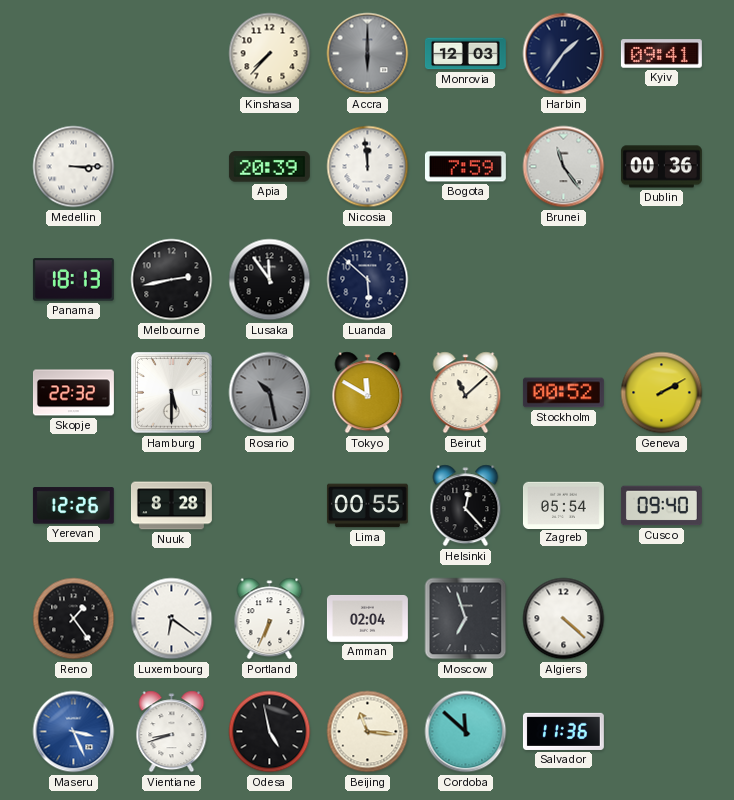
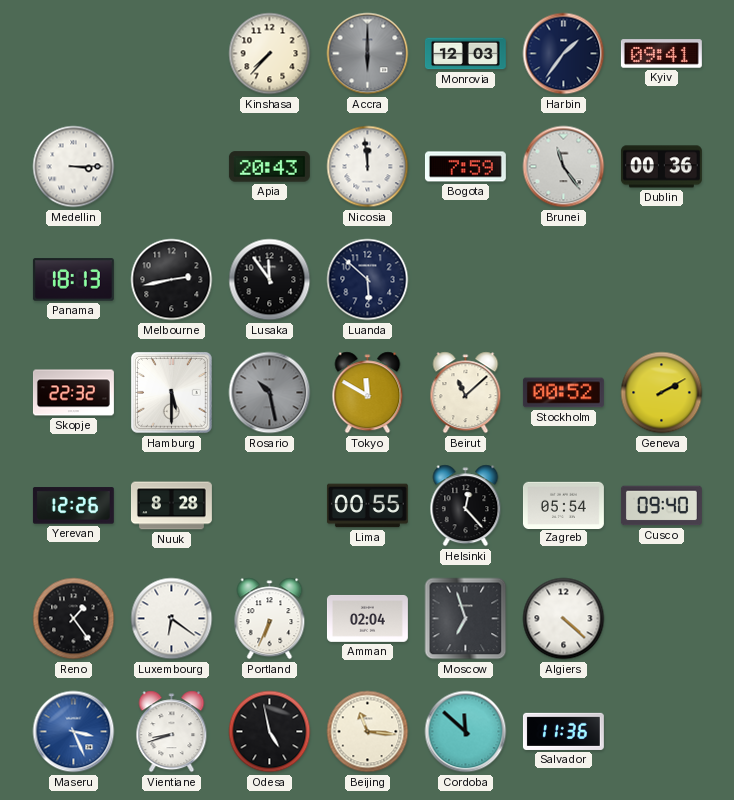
Apia: 20:39 -> 20:43
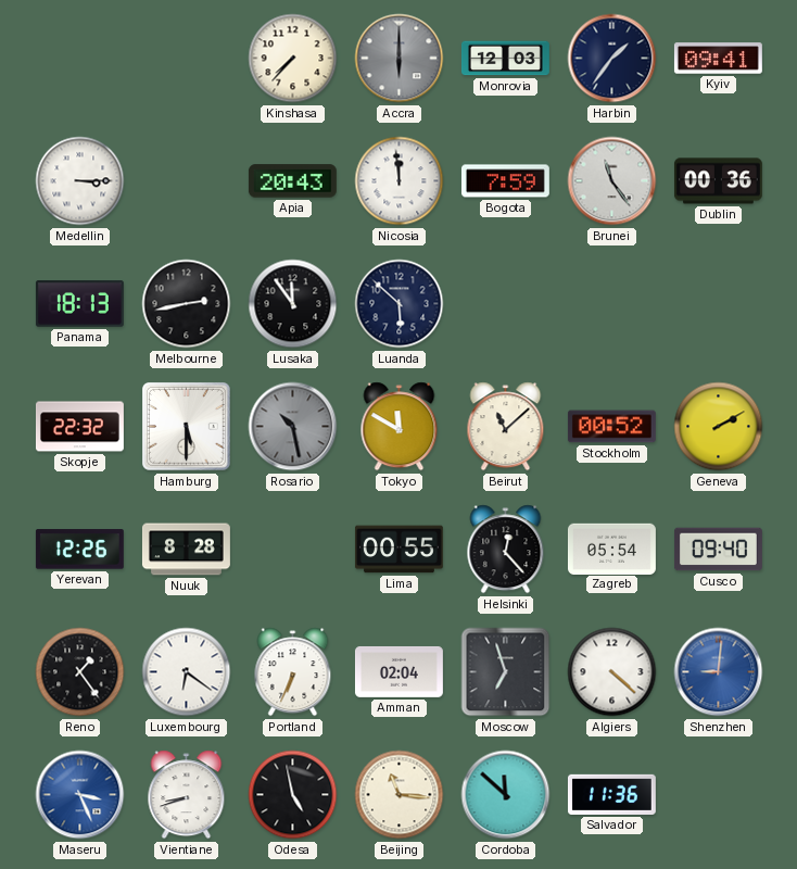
Shenzhen: none -> 9:01
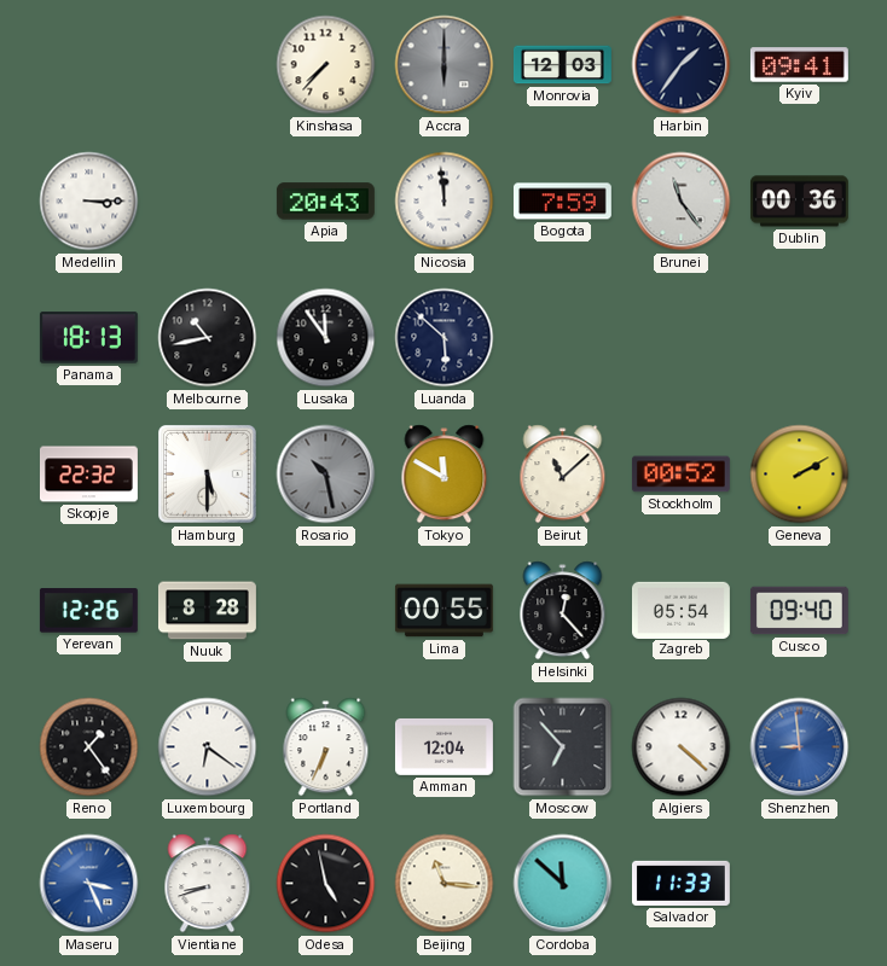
Melbourne: 2:43 -> 10:43
Amman: 02:04 -> 12:04
Moscow: 6:57 -> 6:53
Shenzhen: 9:01 -> 8:59
Salvador: 11:36 -> 11:33
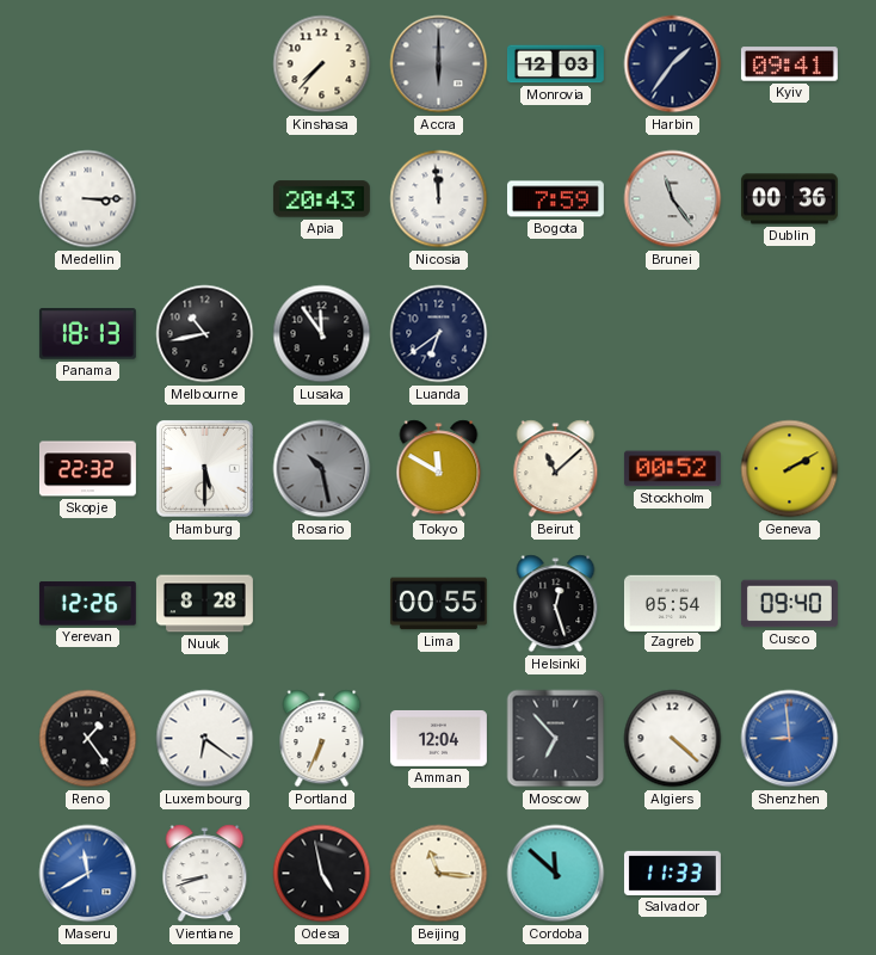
Luanda: 5:52 -> 6:39
Helsinki: 12:23 -> 12:27
Maseru: 3:26 -> 11:40
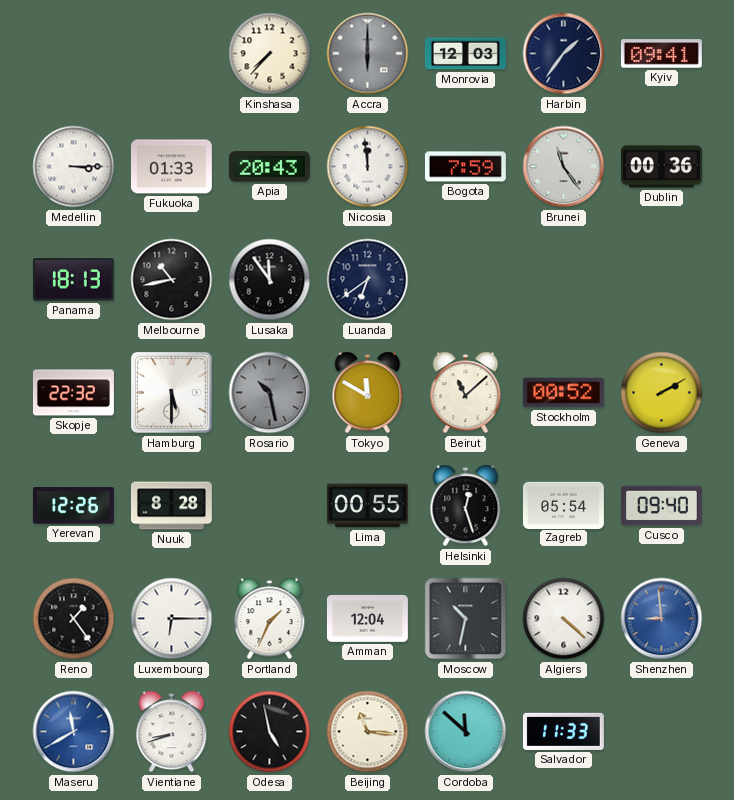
Fukuoka: none -> 01:33
Luxembourg: 6:21 -> 6:15
Portland: 6:34 -> 1:34
Moscow: 6:53 -> 10:32
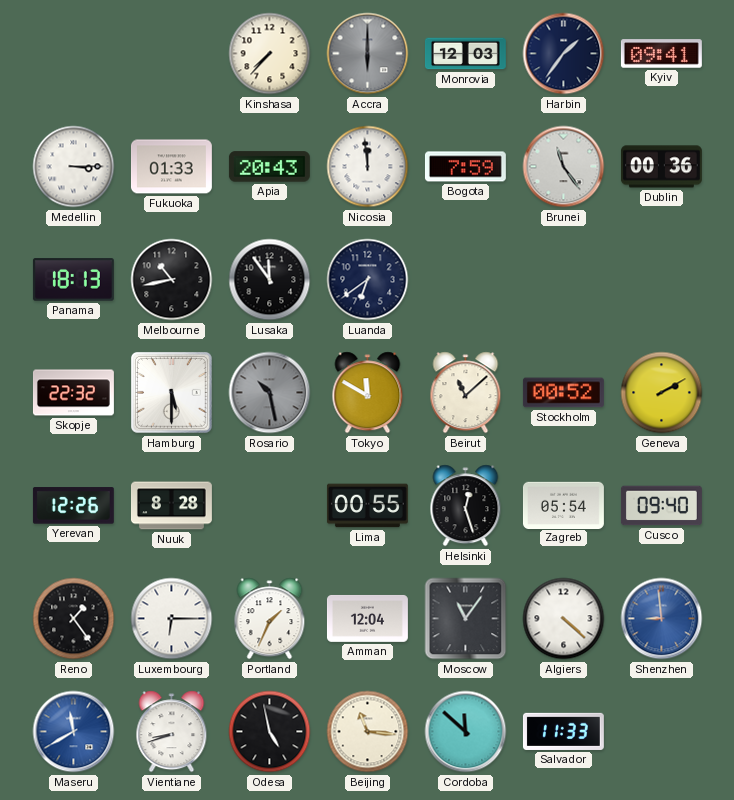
Moscow: 10:32 -> 11:06
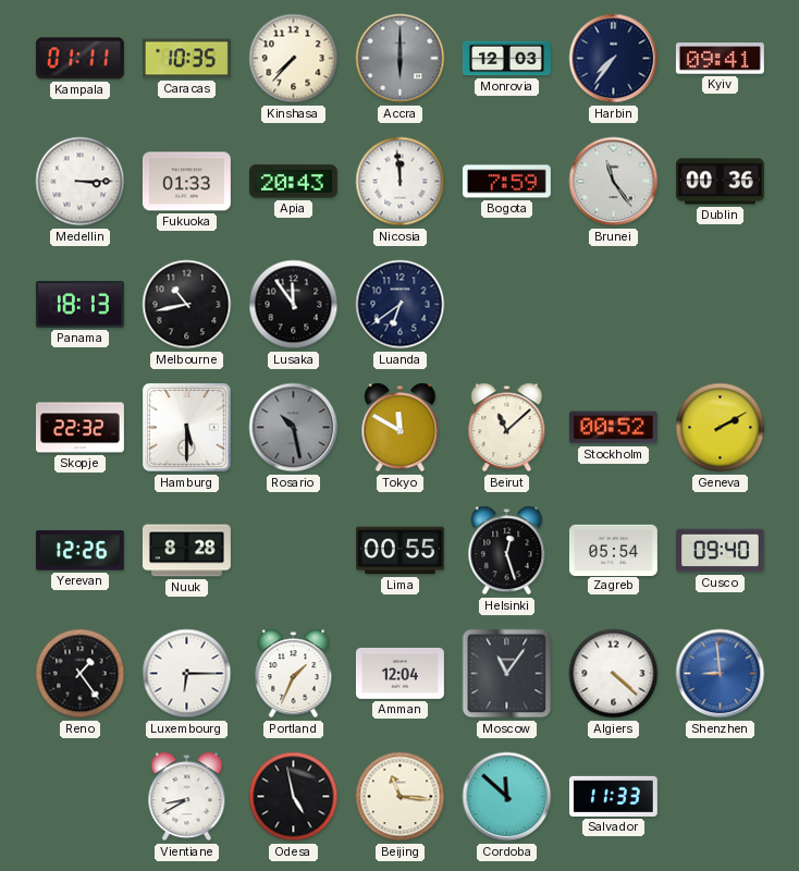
Kampala: none -> 01:11
Caracas: none -> 10:35
Harbin: 1:36 -> 7:36
Maseru: 11:40 -> none
Vientiane: 8:42 -> 8:40
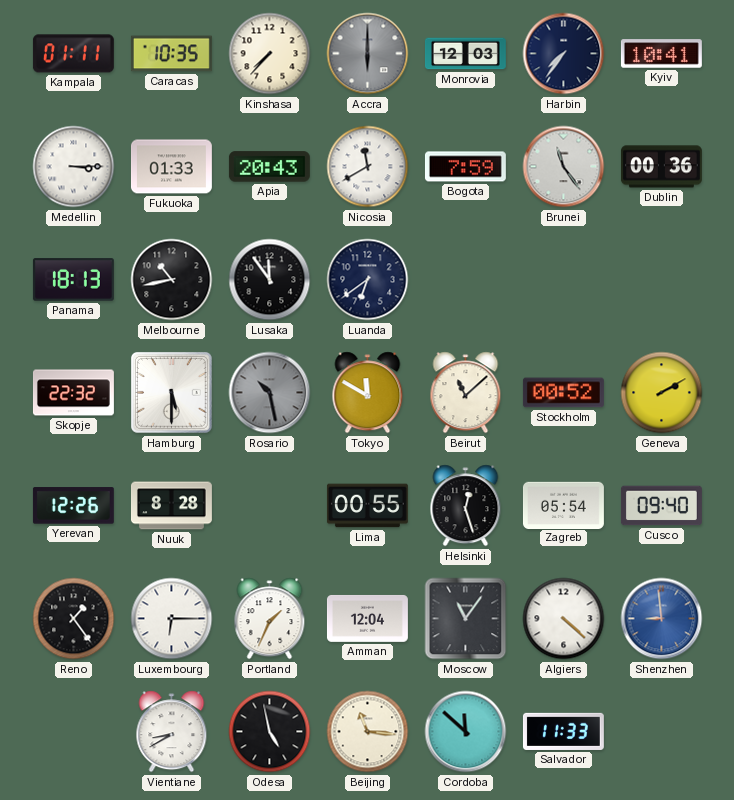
Kyiv: 09:41 -> 10:41
Nicosia: 11:59 -> 11:40
